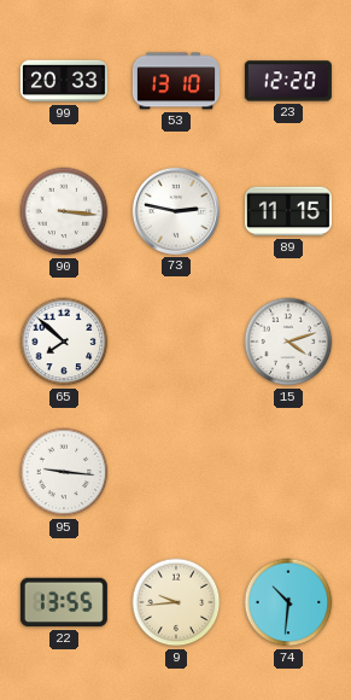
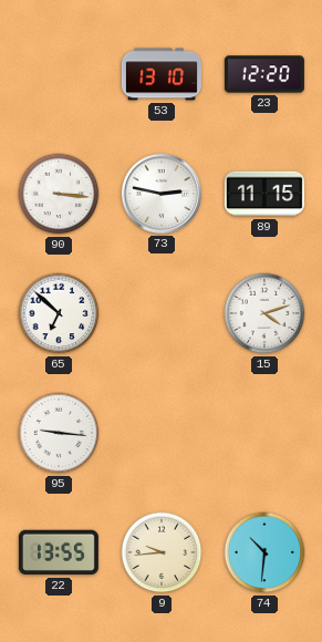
99: 20:33 -> none
65: 7:52 -> 6:52
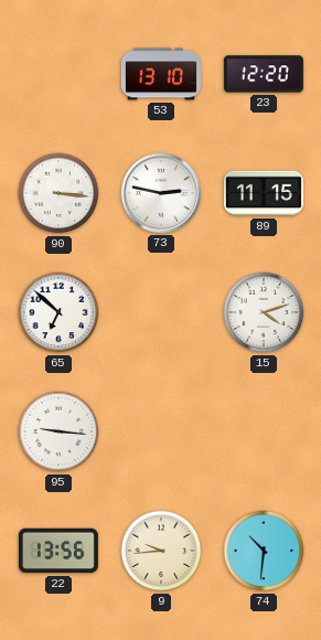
22: 13:55 -> 13:56
